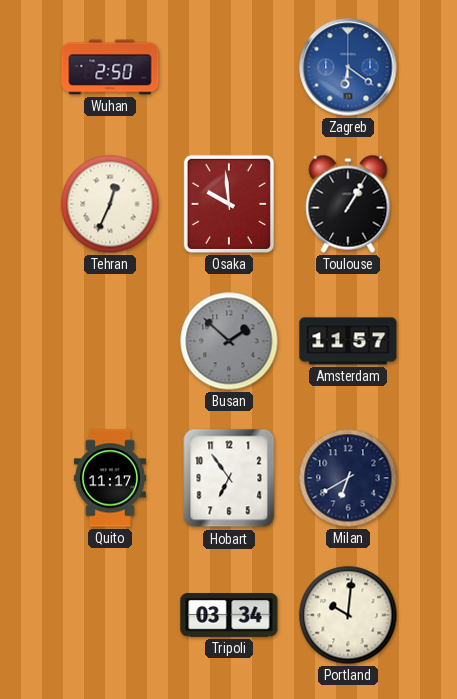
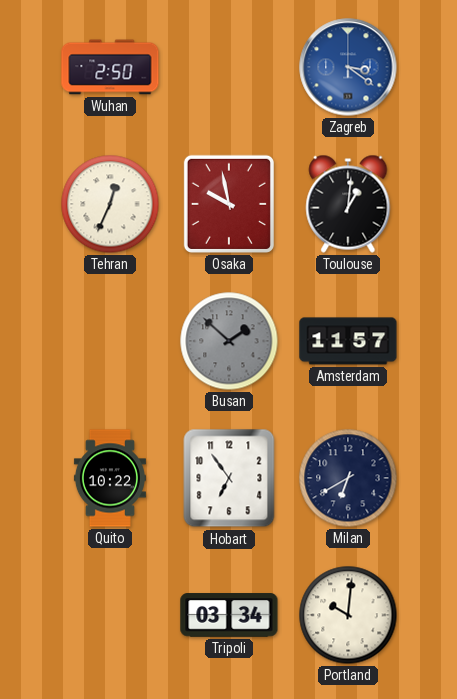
Zagreb: 6:21 -> 3:21
Osaka: 9:59 -> 9:58
Toulouse: 1:05 -> 1:01
Quito: 11:17 -> 10:22
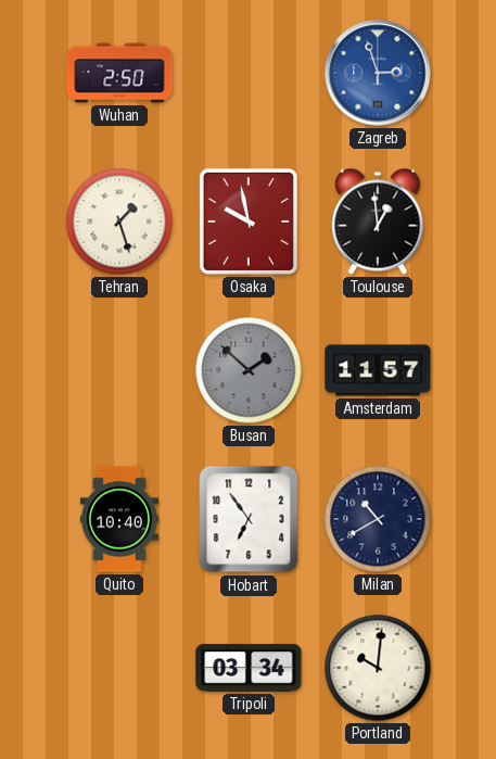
Zagreb: 3:21 -> 2:57
Tehran: 12:34 -> 1:27
Toulouse: 1:01 -> 12:59
Quito: 10:22 -> 10:40
Milan: 6:40 -> 10:40
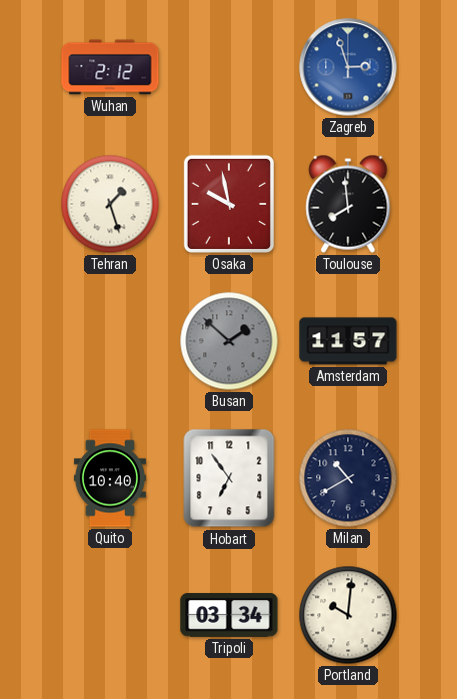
Wuhan: 2:50 -> 2:12
Toulouse: 12:59 -> 7:59
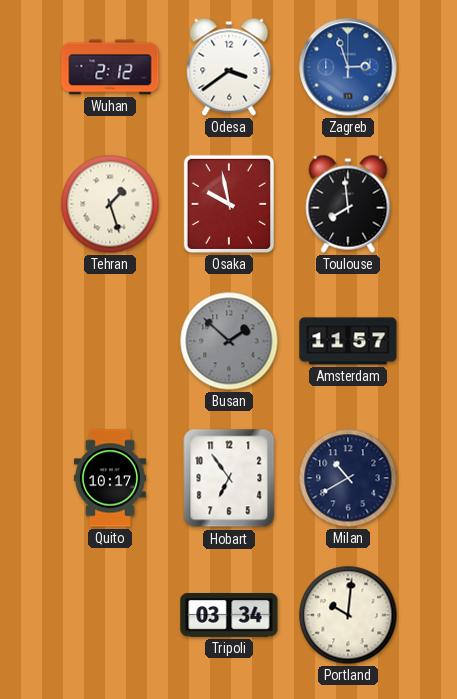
Odesa: none -> 3:39
Quito: 10:40 -> 10:17
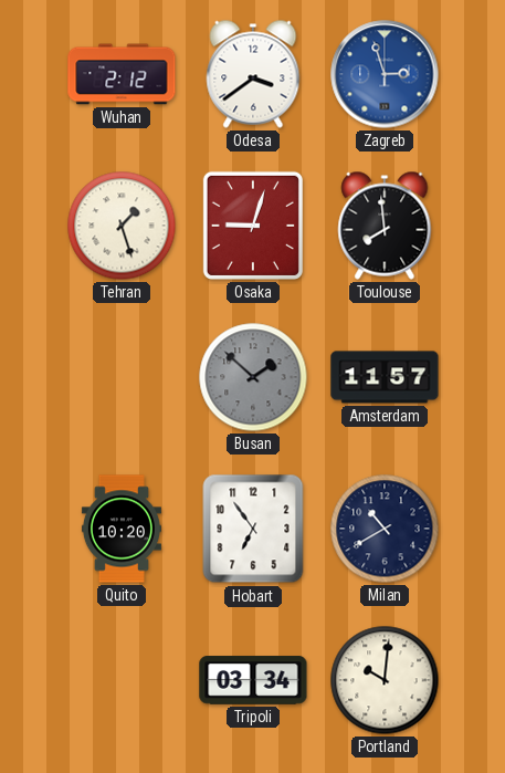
Osaka: 9:58 -> 9:03
Quito: 10:17 -> 10:20
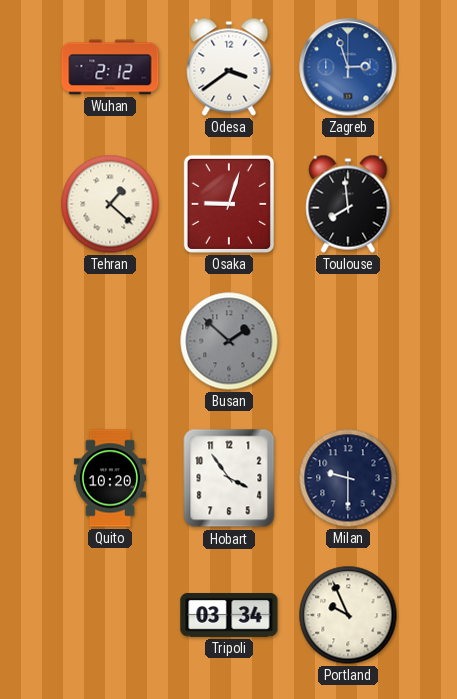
Tehran: 1:27 -> 1:22
Amsterdam: 11:57 -> none
Hobart: 6:54 -> 3:54
Milan: 10:40 -> 9:30
Portland: 10:01 -> 9:56
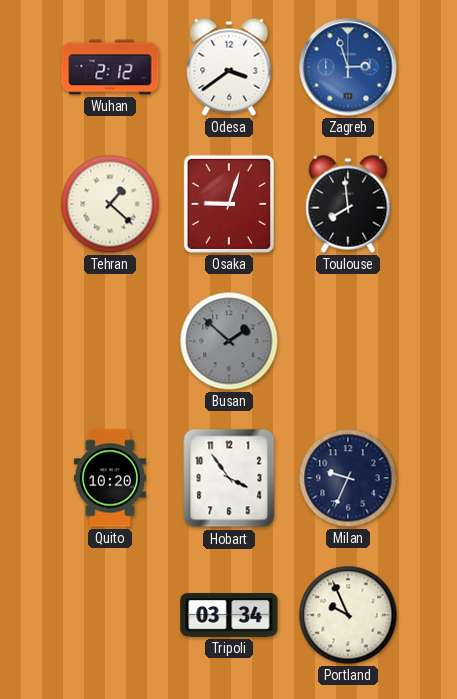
Milan: 9:30 -> 9:34
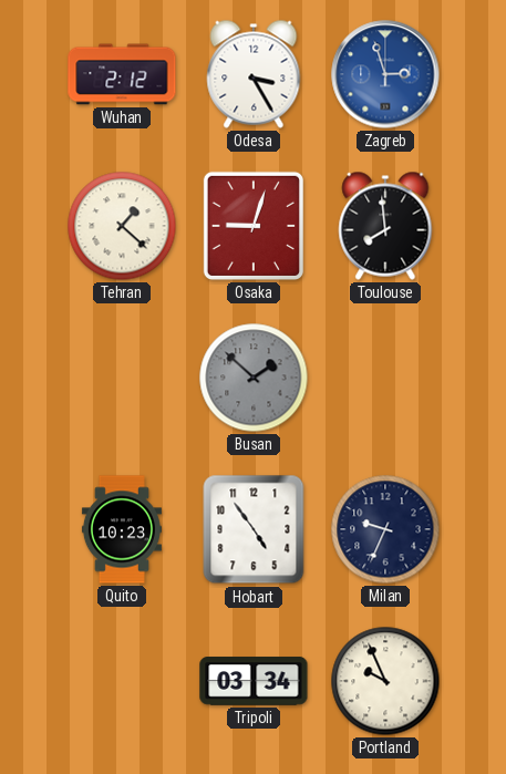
Odesa: 3:39 -> 3:25
Quito: 10:20 -> 10:23
Hobart: 3:54 -> 4:54
